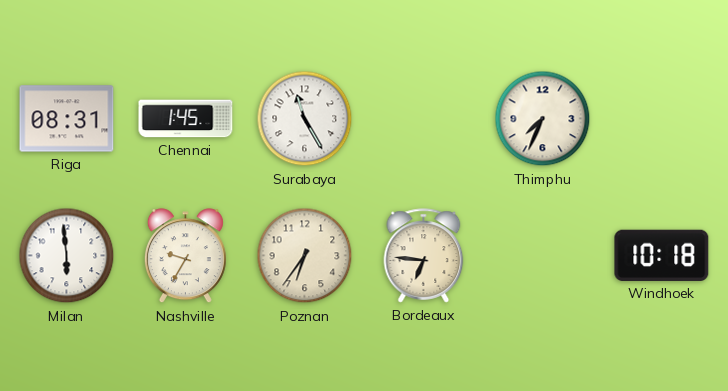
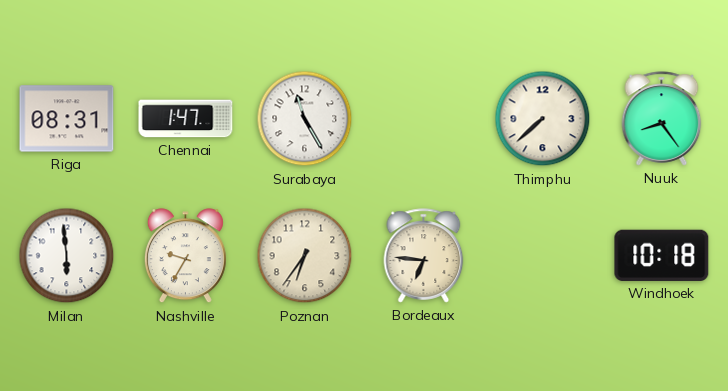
Chennai: 1:45 -> 1:47
Thimphu: 7:34 -> 7:38
Nuuk: none -> 8:24
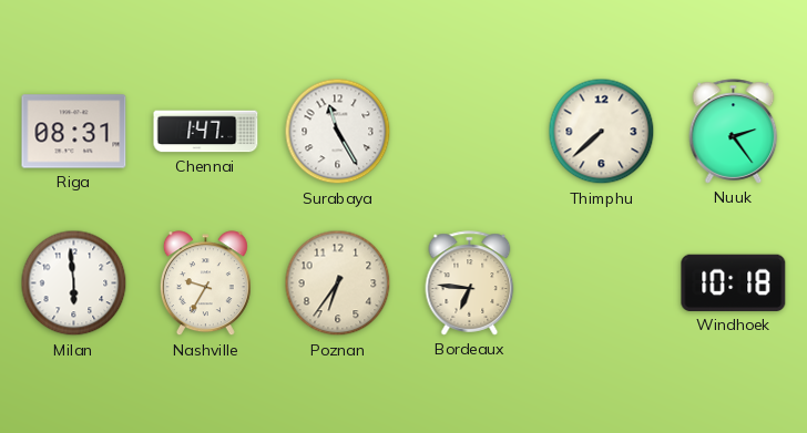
Nuuk: 8:24 -> 2:24
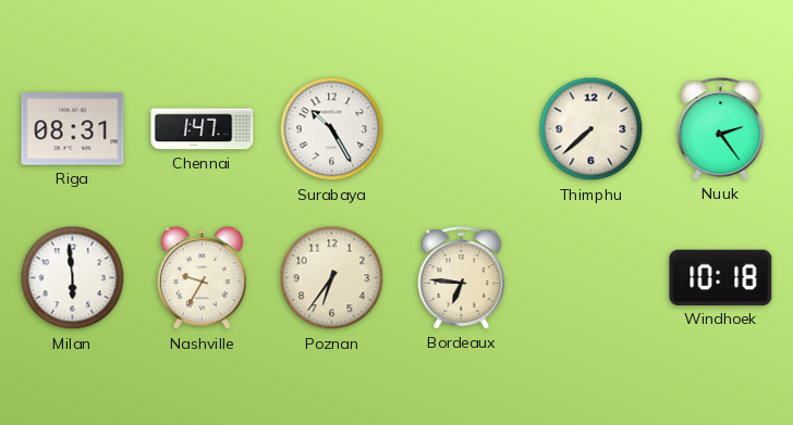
Surabaya: 11:25 -> 10:25
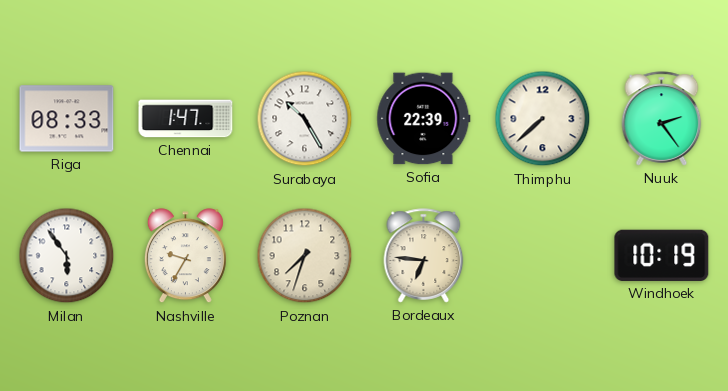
Riga: 08:31 -> 08:33
Sofia: none -> 22:39
Milan: 5:59 -> 5:54
Poznan: 6:36 -> 7:33
Windhoek: 10:18 -> 10:19
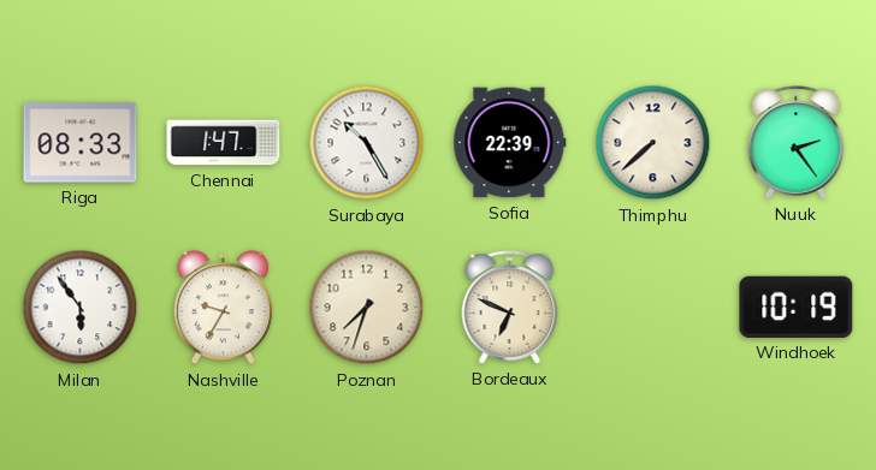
Bordeaux: 6:46 -> 6:49
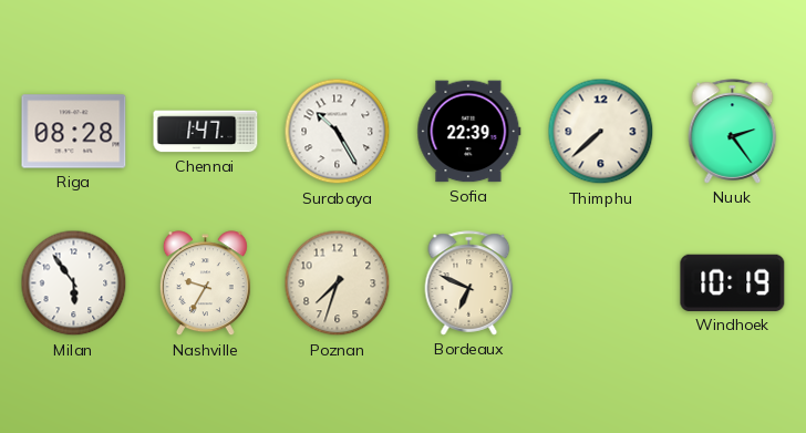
Riga: 08:33 -> 08:28
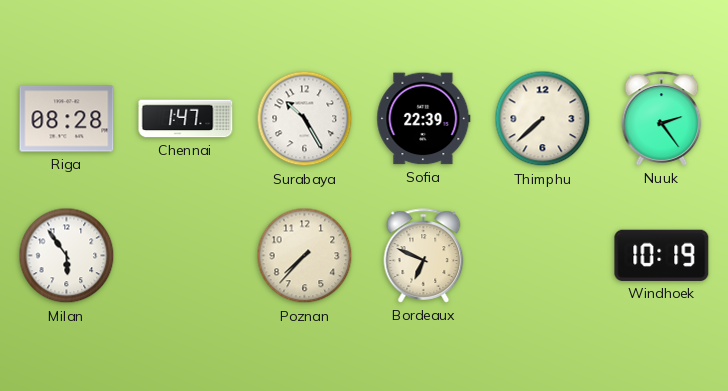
Nashville: 9:35 -> none
Poznan: 7:33 -> 7:37
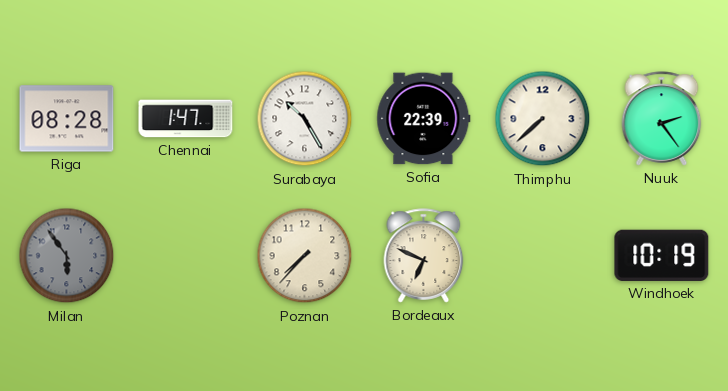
Milan dial: white -> grey
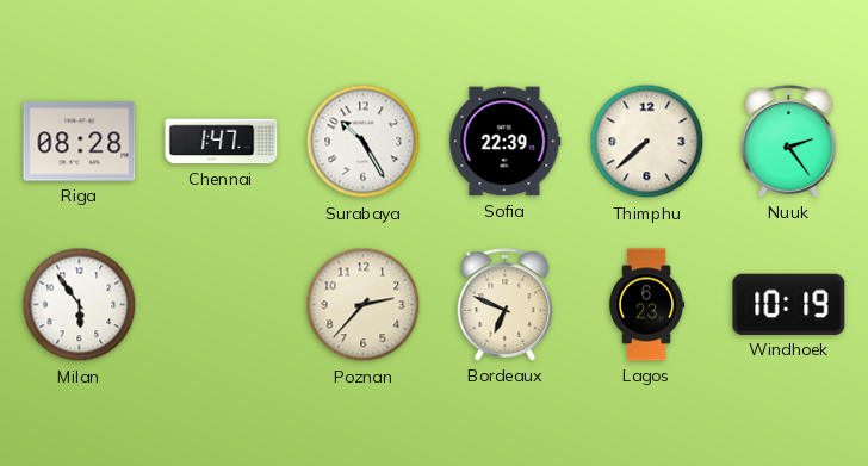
Milan dial: grey -> white
Poznan: 7:37 -> 2:37
Lagos: none -> 6:23
